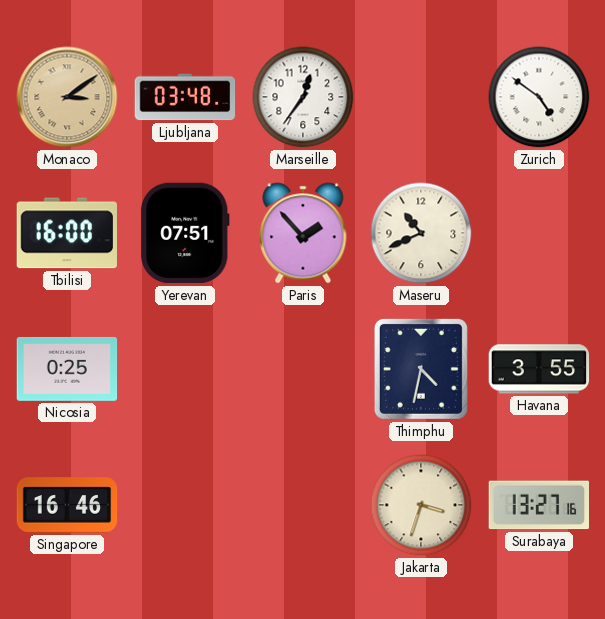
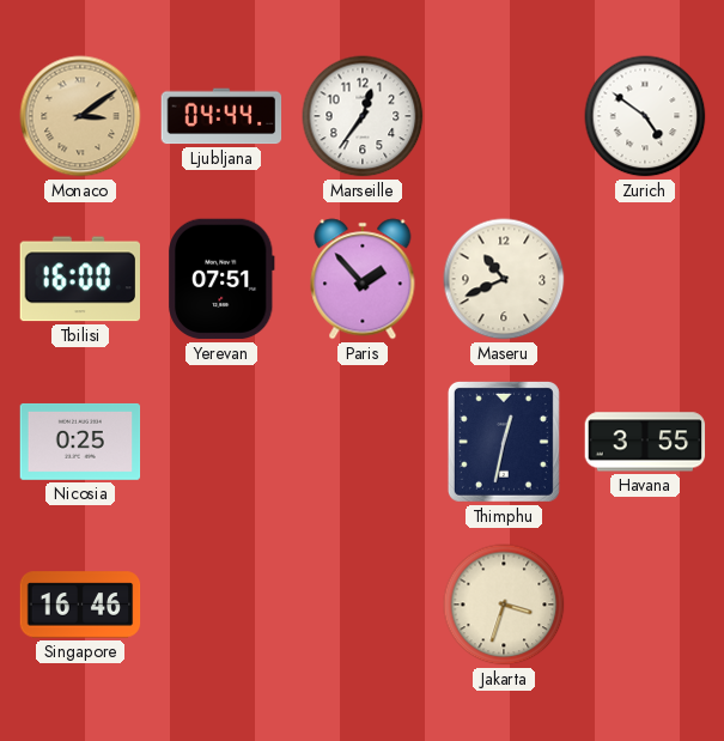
Ljubljana: 03:48 -> 04:44
Thimphu: 4:32 -> 12:32
Surabaya: 13:27 -> none
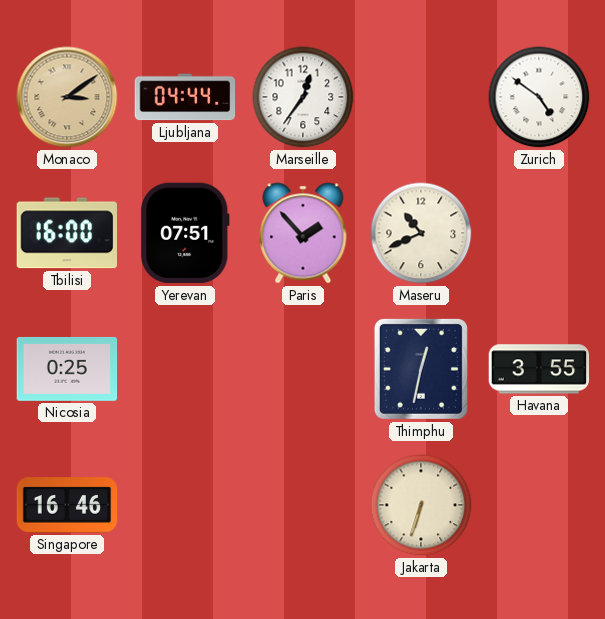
Jakarta: 3:33 -> 6:33
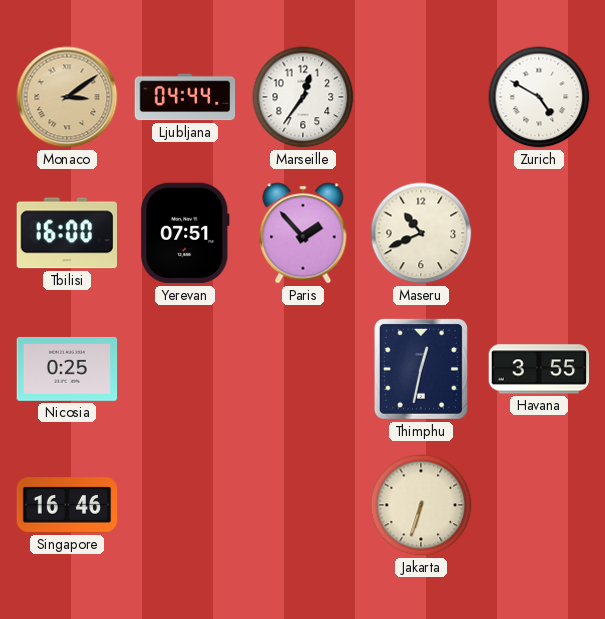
Zurich: 4:51 -> 4:50
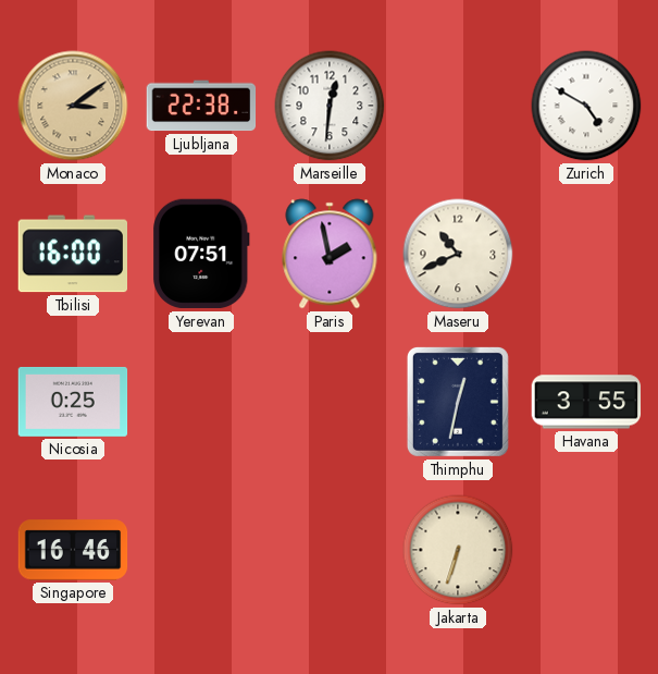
Ljubljana: 04:44 -> 22:38
Marseille: 12:36 -> 12:31
Paris: 1:53 -> 1:58
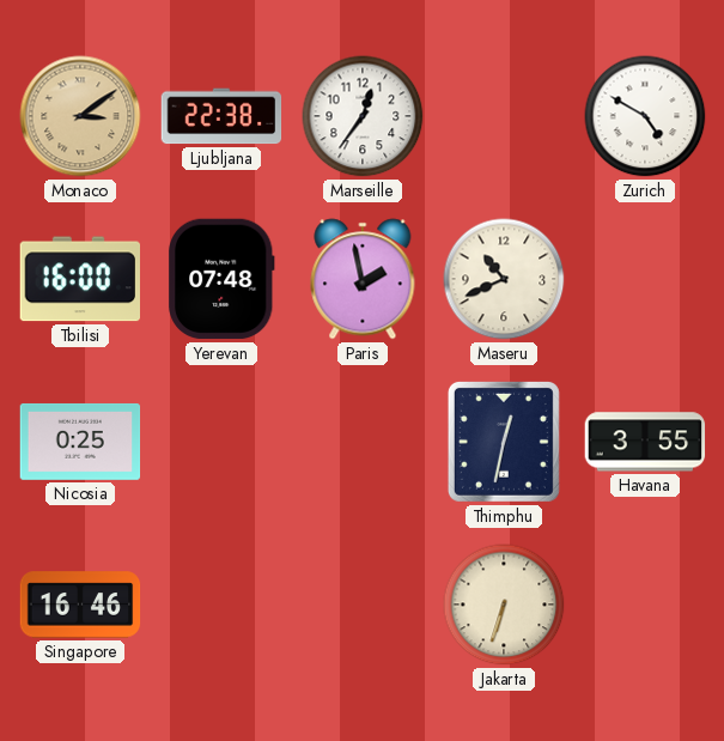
Marseille: 12:31 -> 12:36
Yerevan: 07:51 -> 07:48
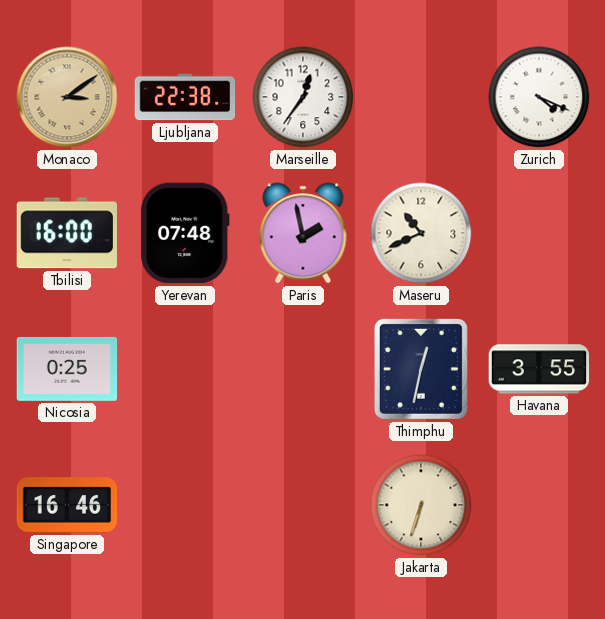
Zurich: 4:50 -> 4:19
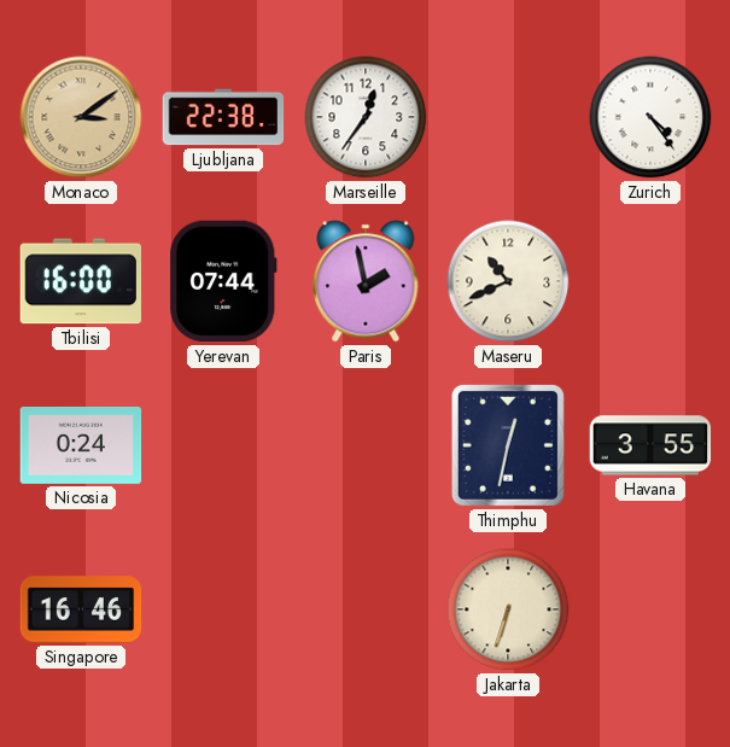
Zurich: 4:19 -> 4:24
Yerevan: 07:48 -> 07:44
Nicosia: 0:25 -> 0:24
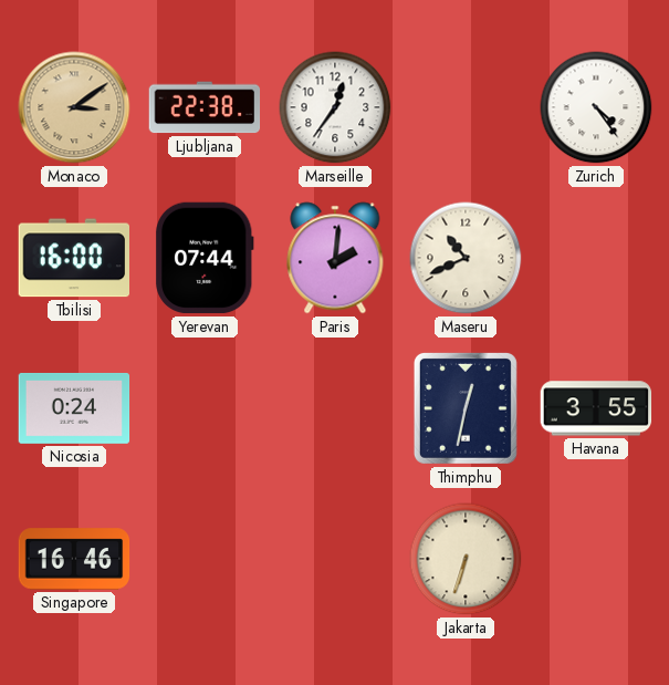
Paris: 1:58 -> 2:01
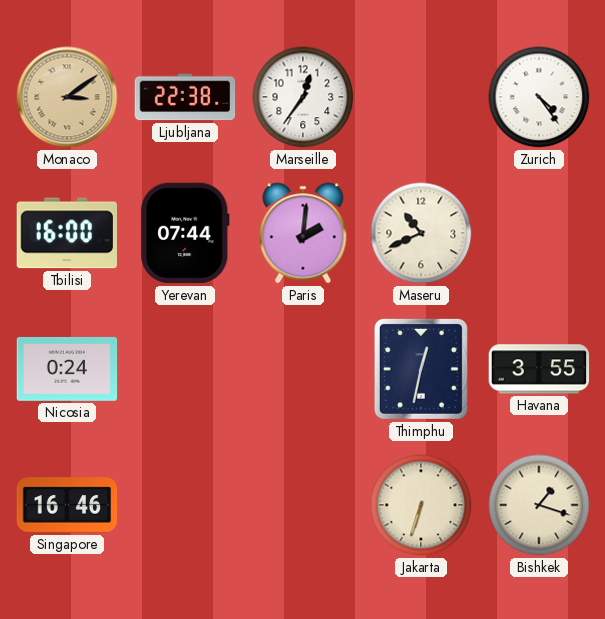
Bishkek: none -> 1:18
